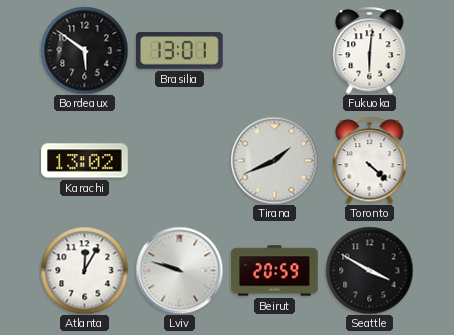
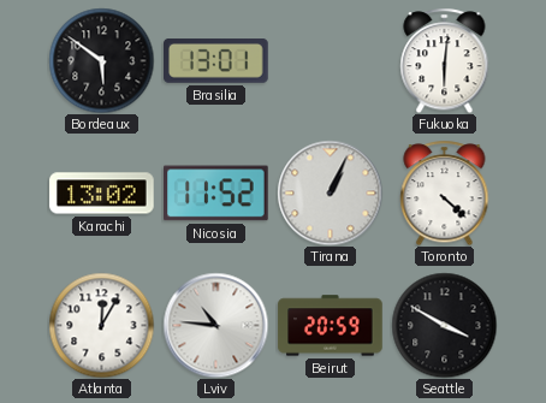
Nicosia: none -> 11:52
Tirana: 1:41 -> 1:04
Lviv: 9:48 -> 10:46
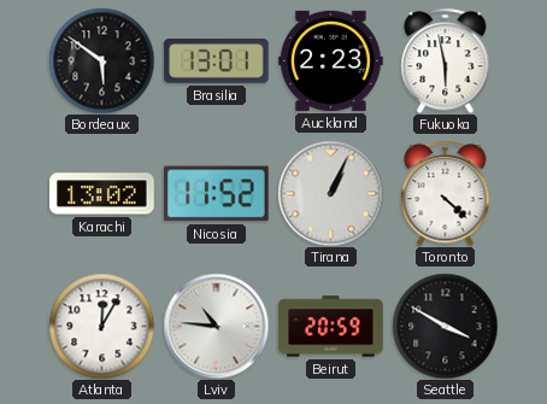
Auckland: none -> 2:23
Fukuoka: 6:01 -> 5:58
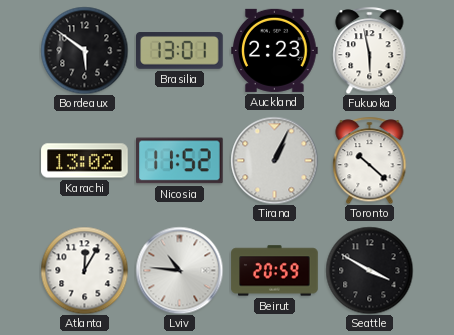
Toronto: 4:22 -> 10:22
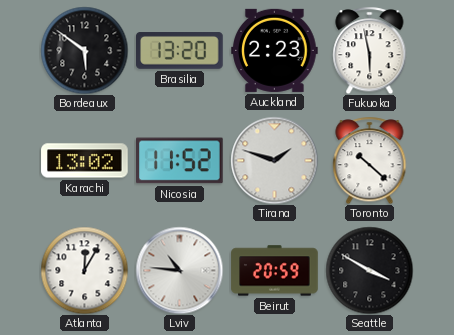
Brasilia: 13:01 -> 13:20
Tirana: 1:04 -> 1:48
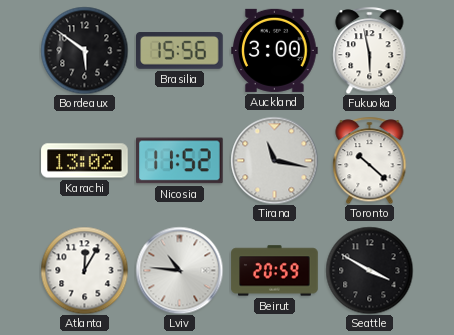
Brasilia: 13:20 -> 15:56
Auckland: 2:23 -> 3:00
Tirana: 1:48 -> 11:17
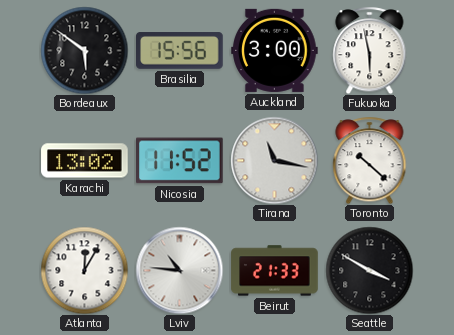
Beirut: 20:59 -> 21:33
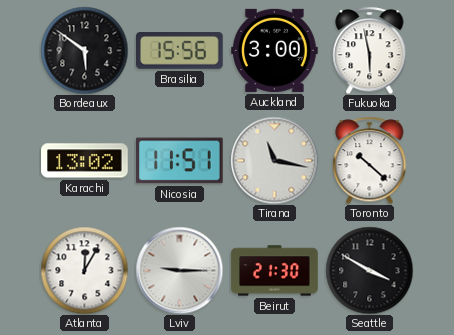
Nicosia: 11:52 -> 11:51
Lviv: 10:46 -> 9:15
Beirut: 21:33 -> 21:30
